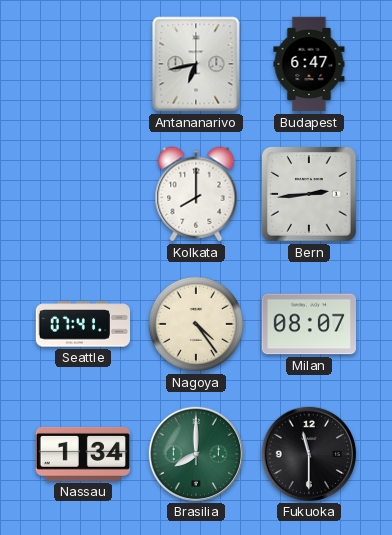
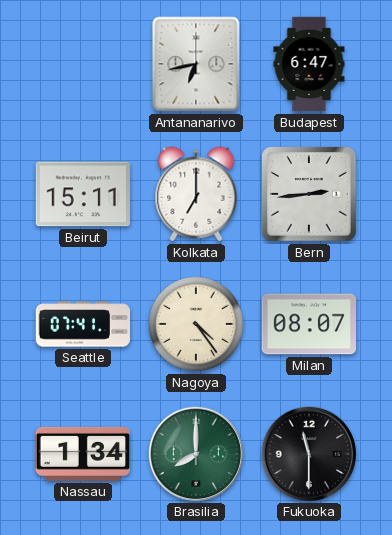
Beirut: none -> 15:11
Kolkata: 8:00 -> 7:00
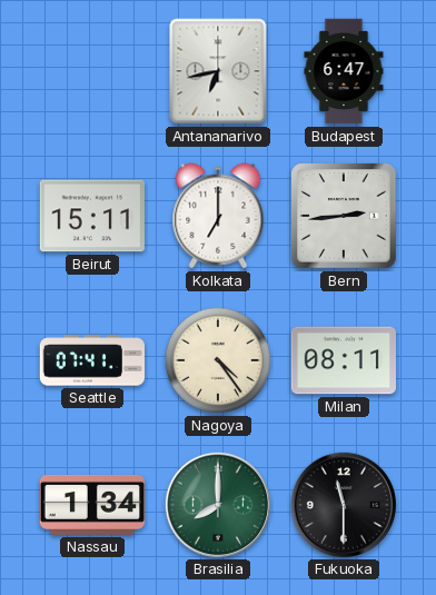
Milan: 08:07 -> 08:11
